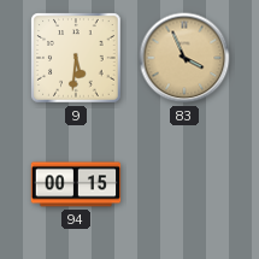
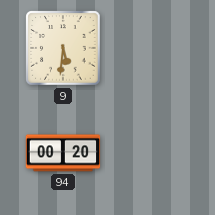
83: 3:56 -> none
94: 00:15 -> 00:20
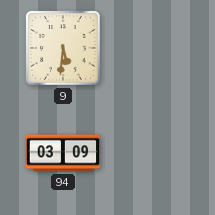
94: 00:20 -> 03:09
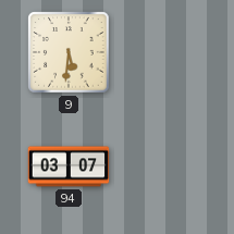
94: 03:09 -> 03:07
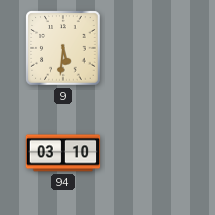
94: 03:07 -> 03:10
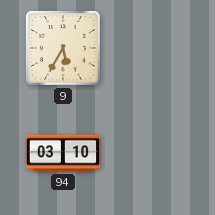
9: 5:31 -> 5:35
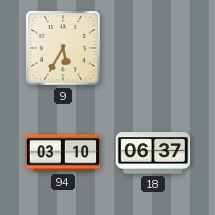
18: none -> 06:37
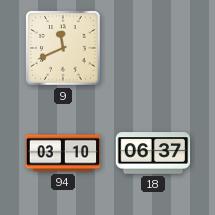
9: 5:35 -> 11:41
